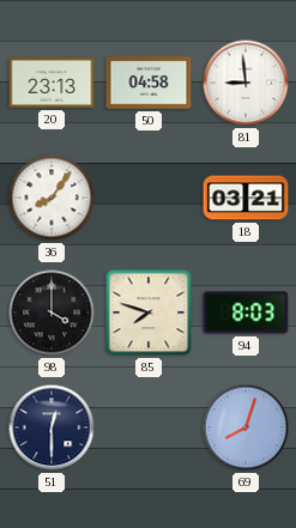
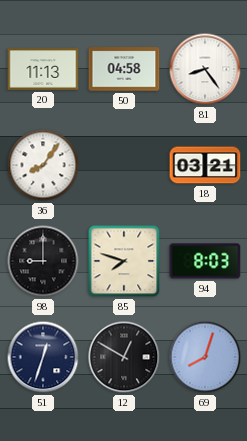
20: 23:13 -> 11:13
81: 8:59 -> 8:24
98: 4:00 -> 9:00
51: 12:30 -> 12:33
12: none -> 12:50
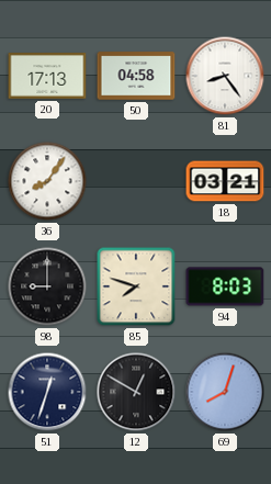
20: 11:13 -> 17:13
